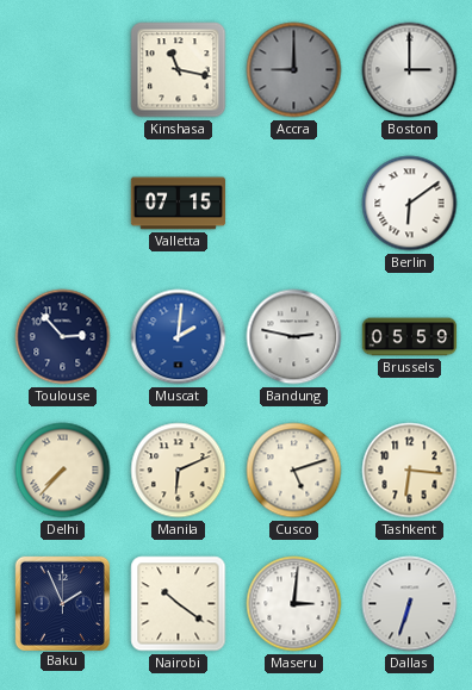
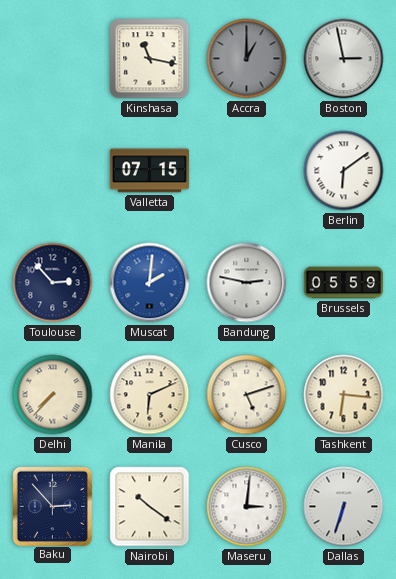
Accra: 9:00 -> 1:00
Boston: 3:00 -> 2:58
Baku: 1:56 -> 2:53
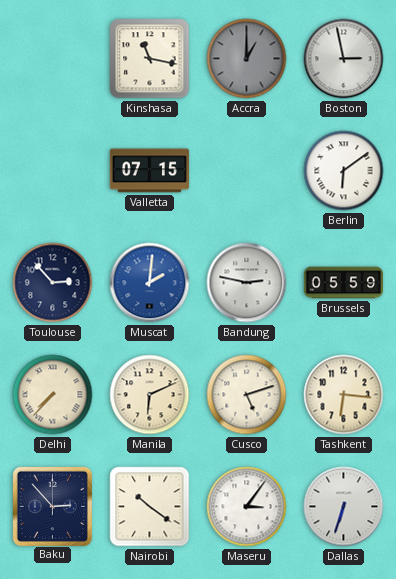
Maseru: 3:01 -> 3:06
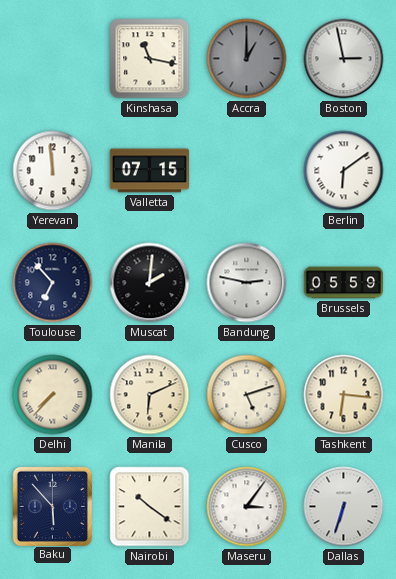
Yerevan: none -> 11:59
Toulouse: 2:53 -> 6:53
Muscat dial: blue -> black
Baku: 2:53 -> 5:53
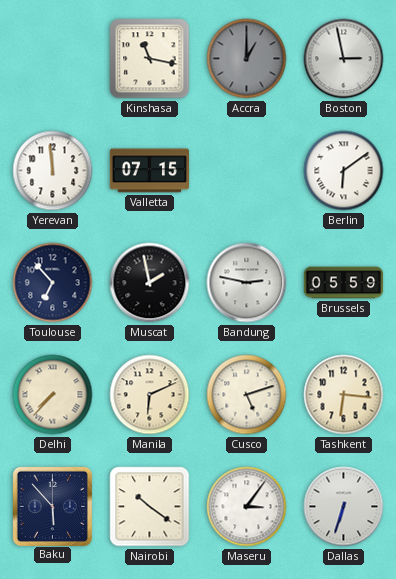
Muscat: 2:01 -> 1:58
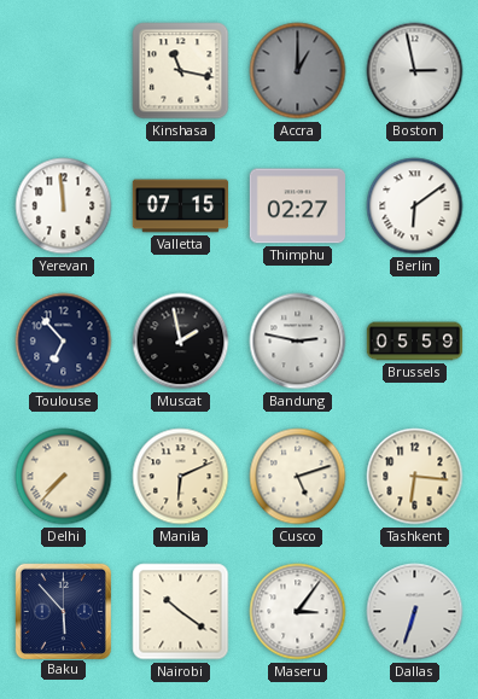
Thimphu: none -> 02:27
